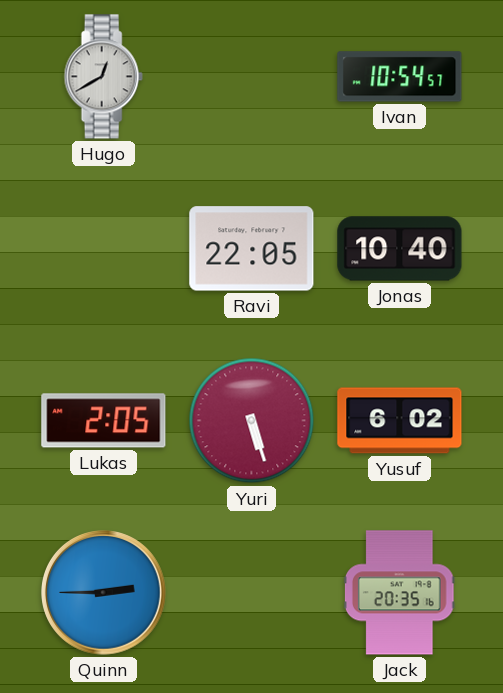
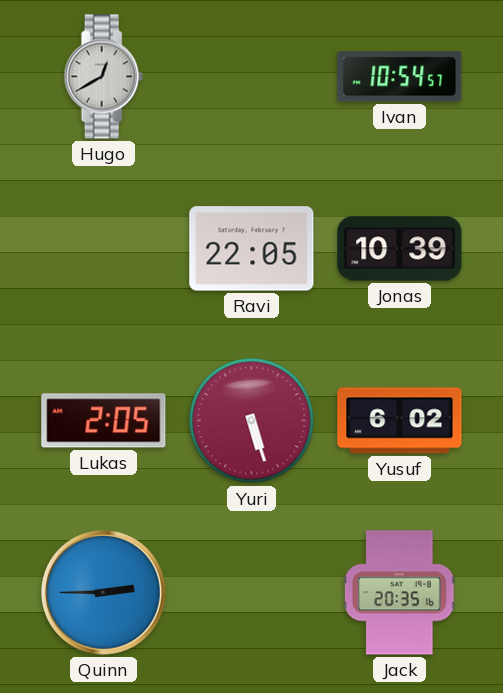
Jonas: 10:40 -> 10:39
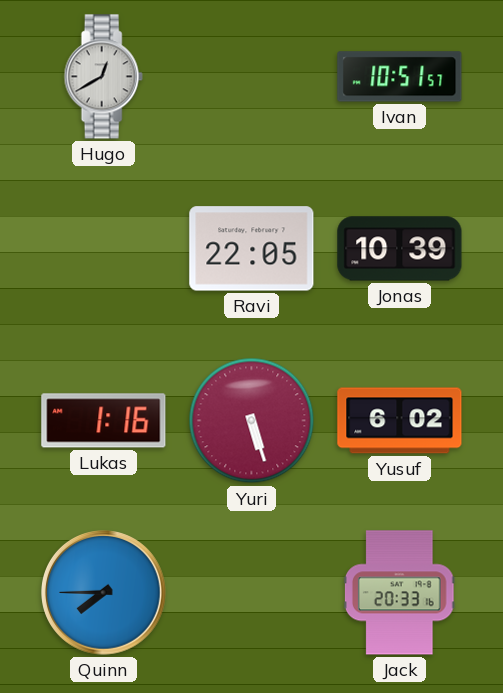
Ivan: 10:54 -> 10:51
Lukas: 2:05 -> 1:16
Quinn: 2:45 -> 7:45
Jack: 20:35 -> 20:33
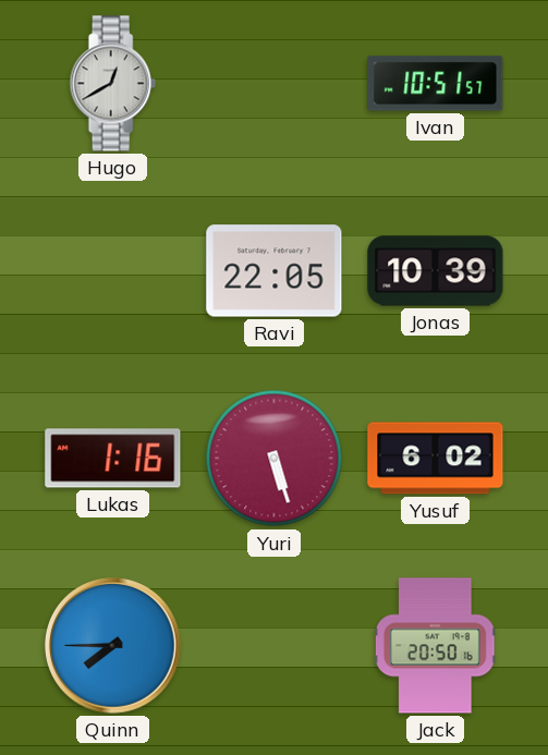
Jack: 20:33 -> 20:50
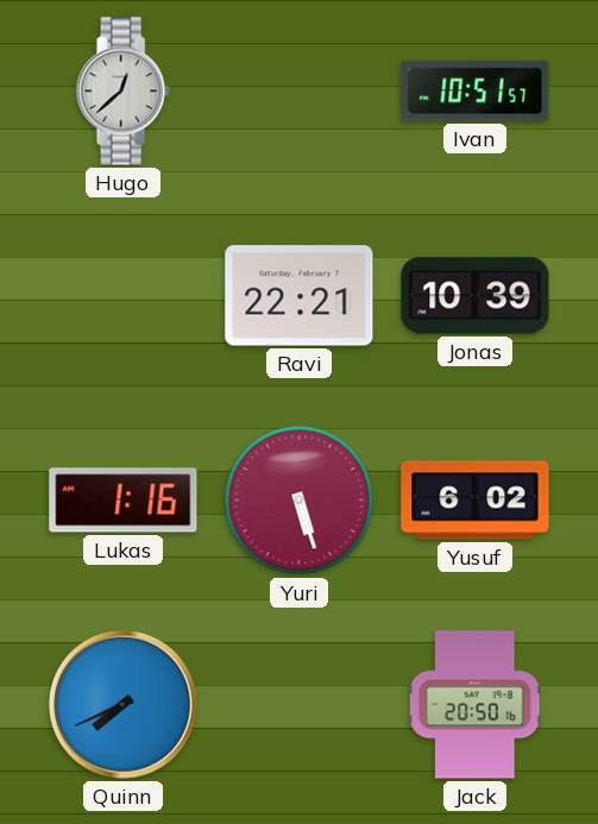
Hugo: 12:40 -> 12:38
Ravi: 22:05 -> 22:21
Quinn: 7:45 -> 7:41
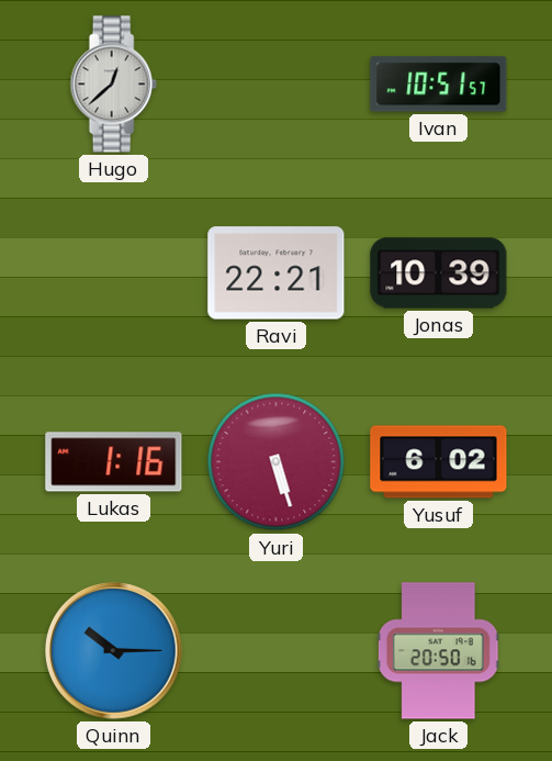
Quinn: 7:41 -> 10:15
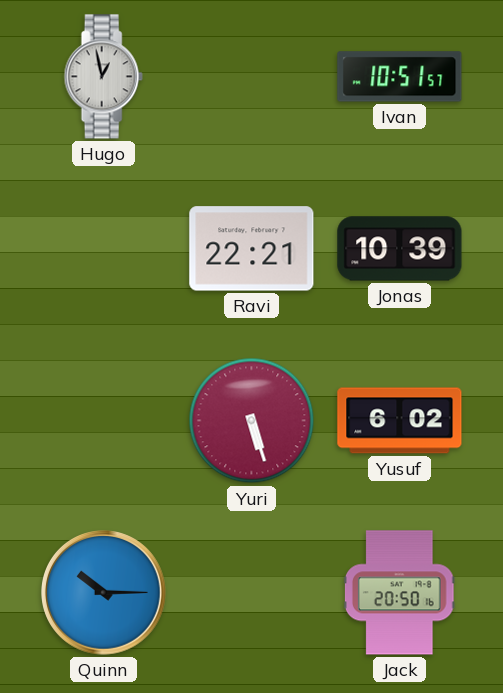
Hugo: 12:38 -> 12:58
Lukas: 1:16 -> none
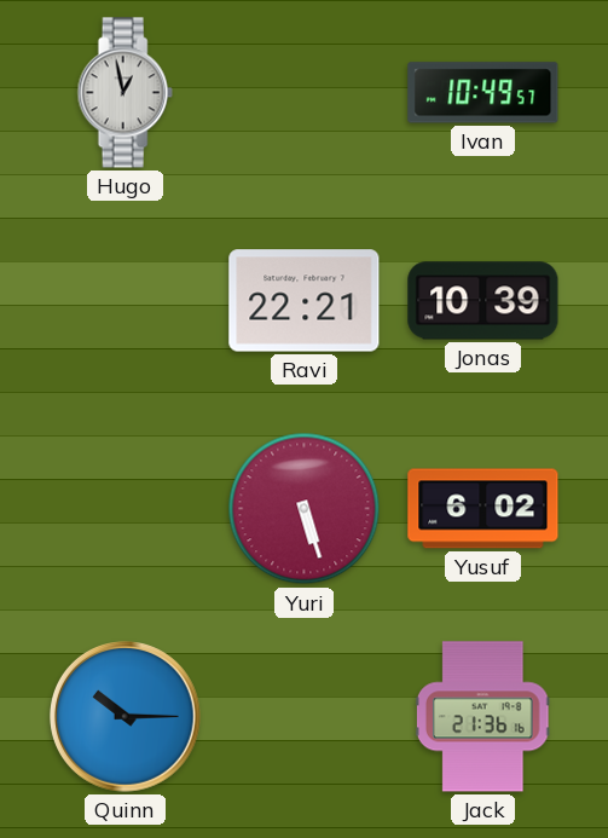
Ivan: 10:51 -> 10:49
Jack: 20:50 -> 21:36
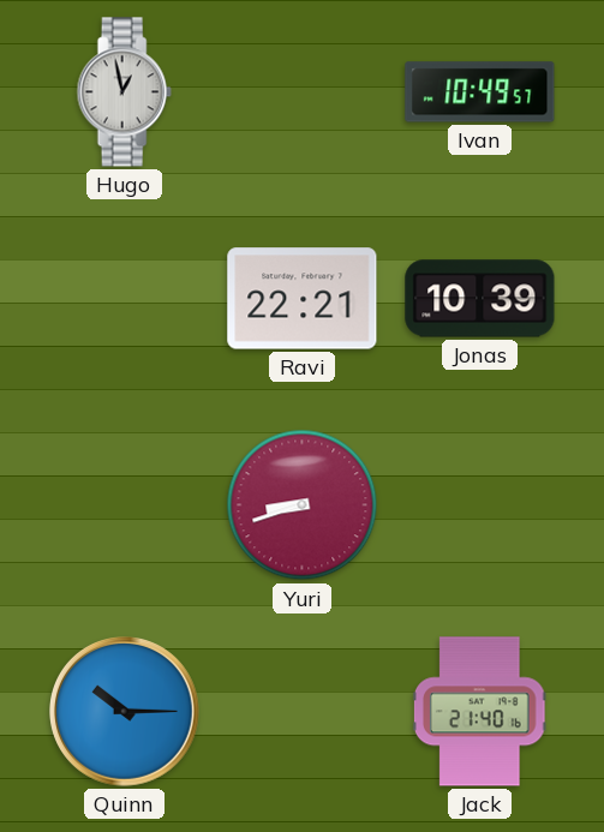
Yuri: 5:27 -> 8:42
Yusuf: 6:02 -> none
Jack: 21:36 -> 21:40
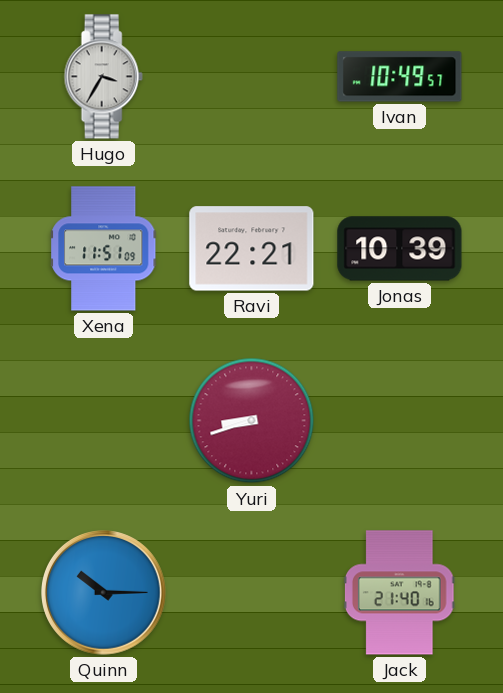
Hugo: 12:58 -> 3:35
Xena: none -> 11:51
